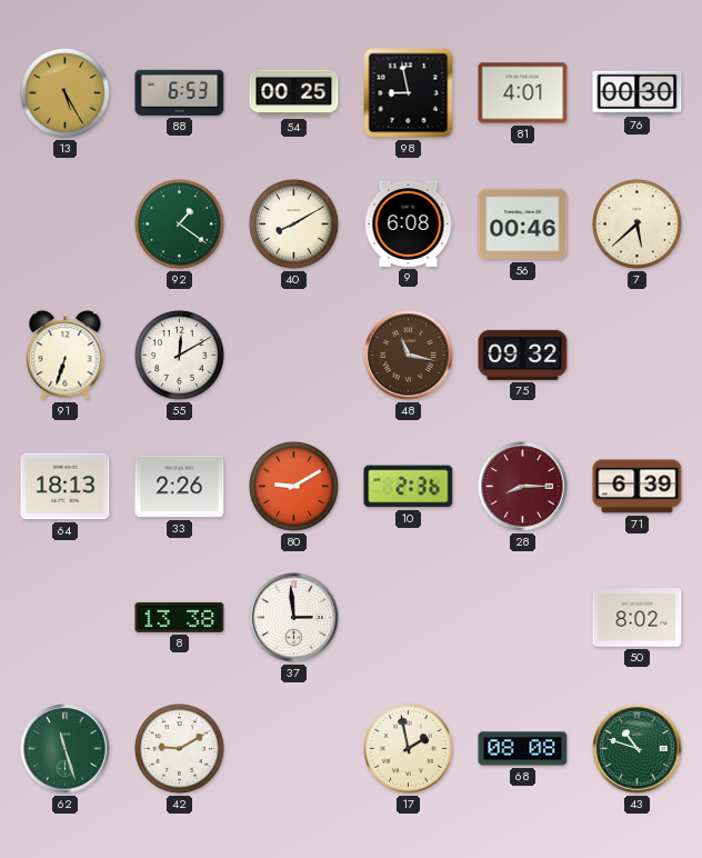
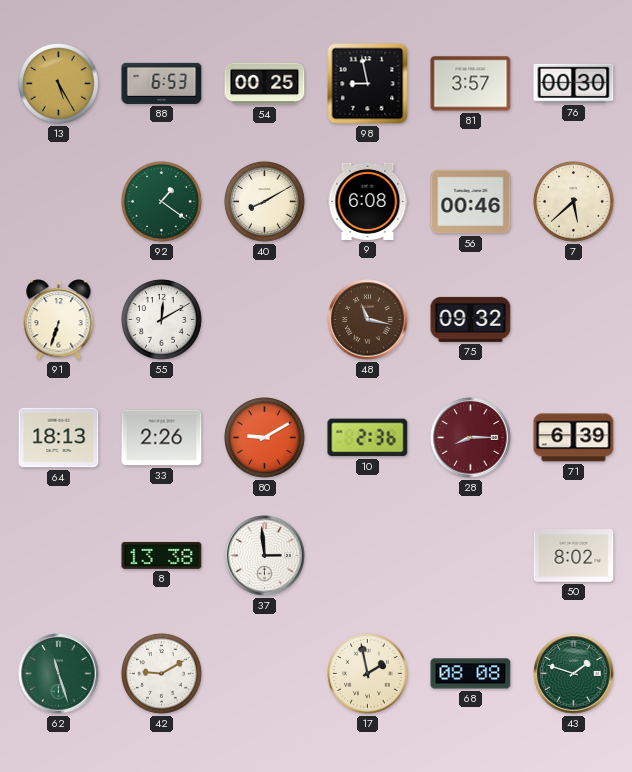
81: 4:01 -> 3:57
43: 10:48 -> 1:48
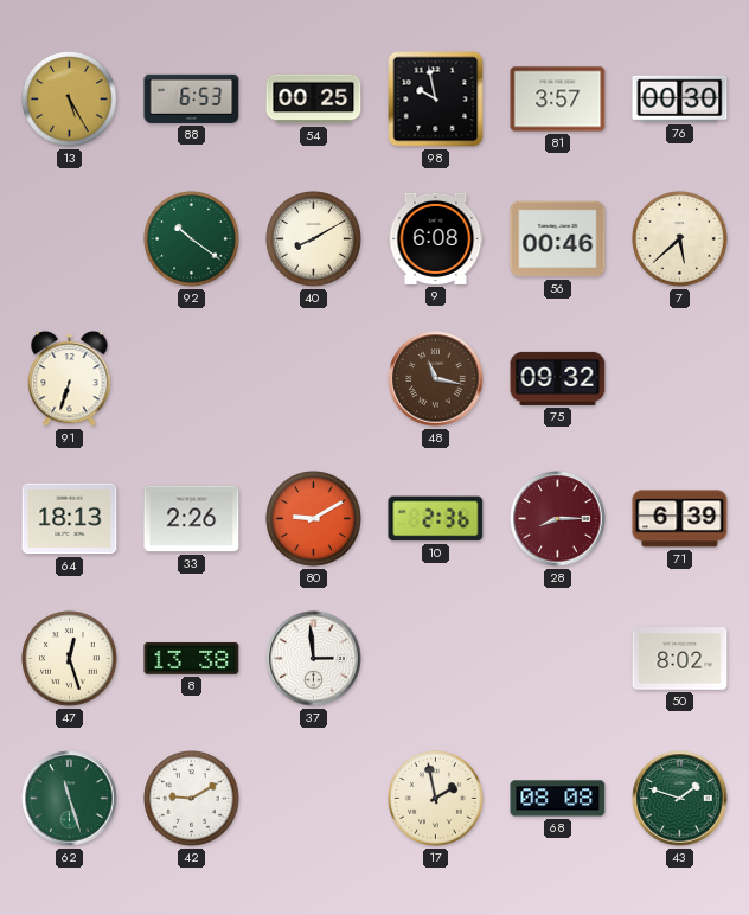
98: 8:58 -> 9:58
92: 1:21 -> 10:21
55: 12:10 -> none
47: none -> 12:27
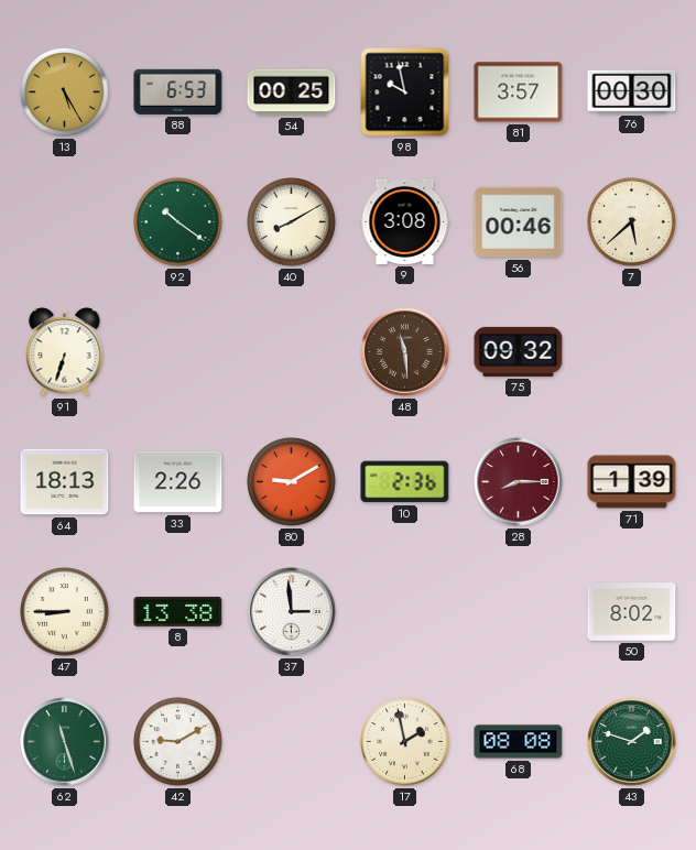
9: 6:08 -> 3:08
48: 11:17 -> 11:29
71: 6:39 -> 1:39
47: 12:27 -> 8:45
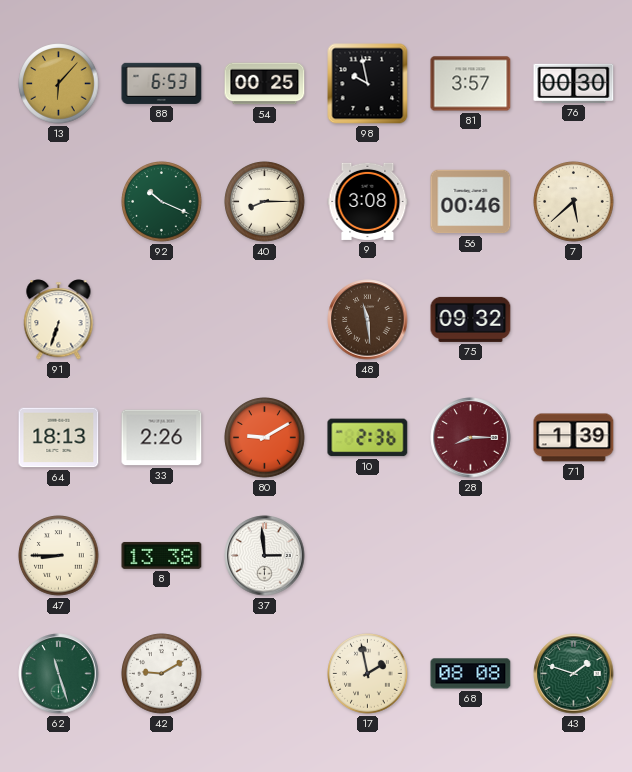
13: 5:25 -> 6:07
92: 10:21 -> 10:19
40: 8:10 -> 8:15
50: 8:02 -> none
